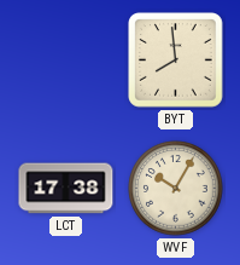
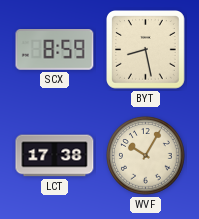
SCX: none -> 8:59
BYT: 7:59 -> 8:28
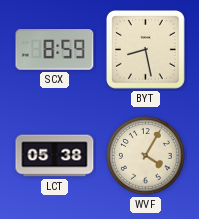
LCT: 17:38 -> 05:38
WVF: 10:05 -> 4:05
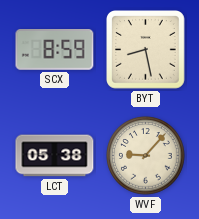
WVF: 4:05 -> 9:07
